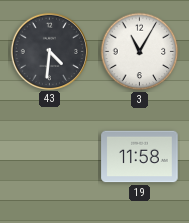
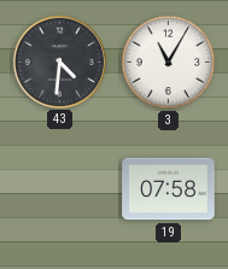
19: 11:58 -> 07:58
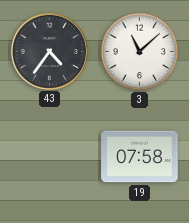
43: 4:31 -> 4:36
3: 11:05 -> 11:08
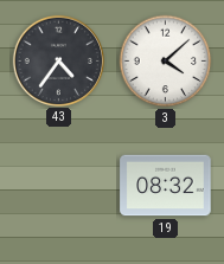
3: 11:08 -> 4:08
19: 07:58 -> 08:32
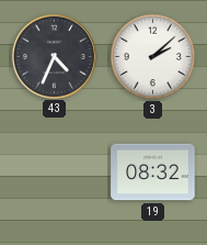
43: 4:36 -> 4:34
3: 4:08 -> 2:08
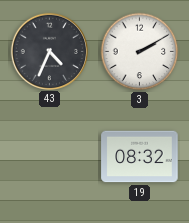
3: 2:08 -> 2:10
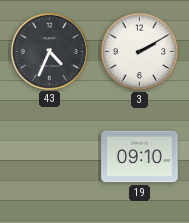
19: 08:32 -> 09:10
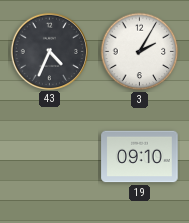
3: 2:10 -> 2:05
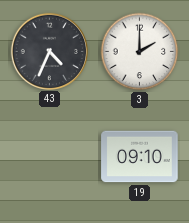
3: 2:05 -> 2:00
